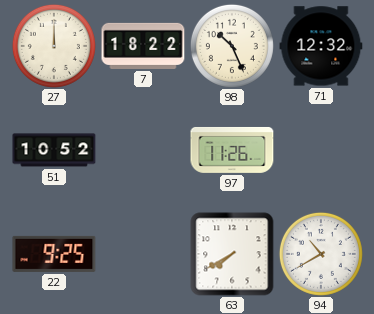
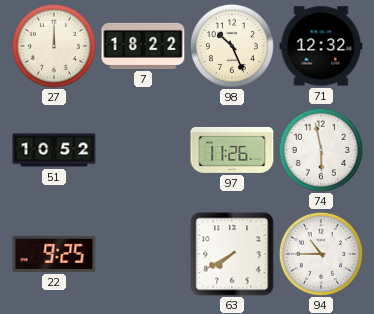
74: none -> 5:58
94: 10:40 -> 10:45
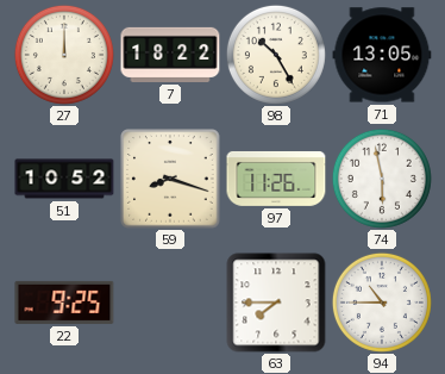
98: 10:26 -> 10:25
71: 12:32 -> 13:05
59: none -> 8:18
63: 7:40 -> 7:45
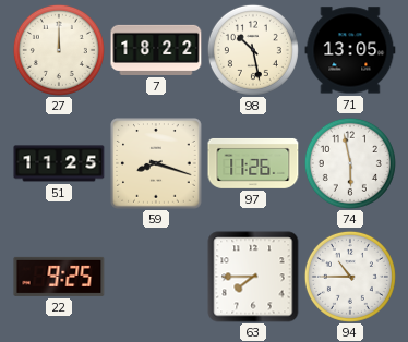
98: 10:25 -> 10:28
51: 10:52 -> 11:25
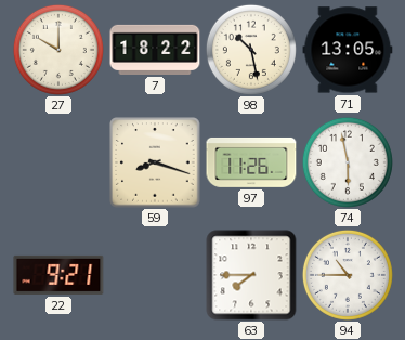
27: 12:00 -> 10:00
51: 11:25 -> none
22: 9:25 -> 9:21
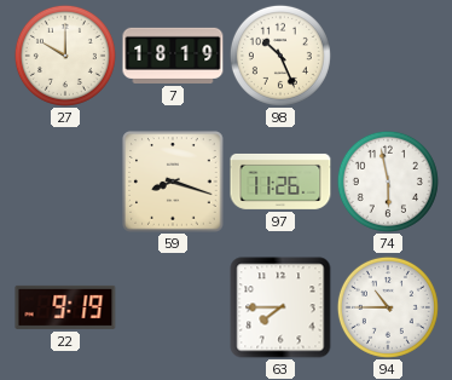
7: 18:22 -> 18:19
98: 10:28 -> 10:26
71: 13:05 -> none
22: 9:21 -> 9:19
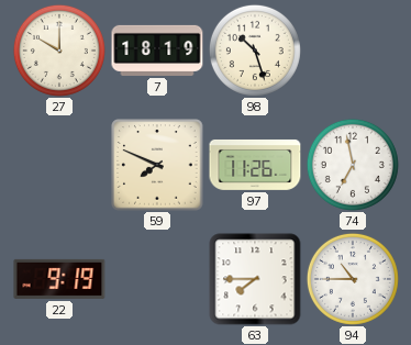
98: 10:26 -> 10:27
59: 8:18 -> 7:49
74: 5:58 -> 6:58
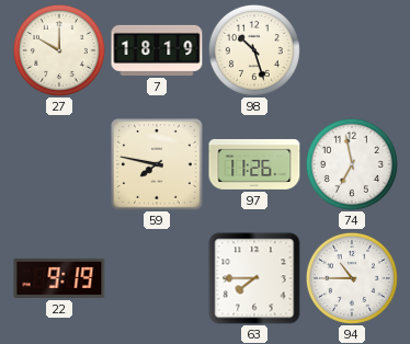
59: 7:49 -> 7:47
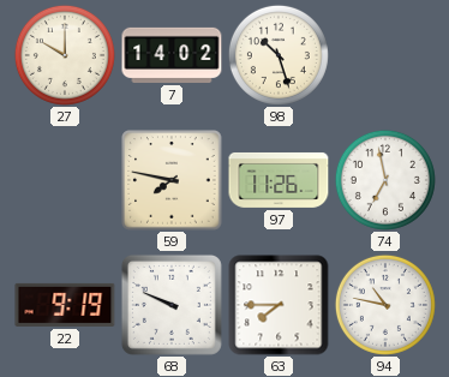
7: 18:19 -> 14:02
68: none -> 9:49
94: 10:45 -> 10:47
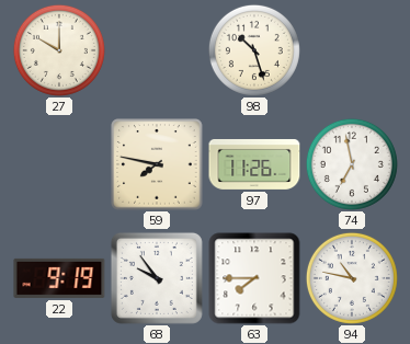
7: 14:02 -> none
68: 9:49 -> 9:54
